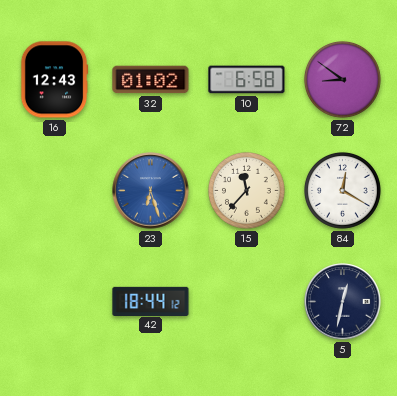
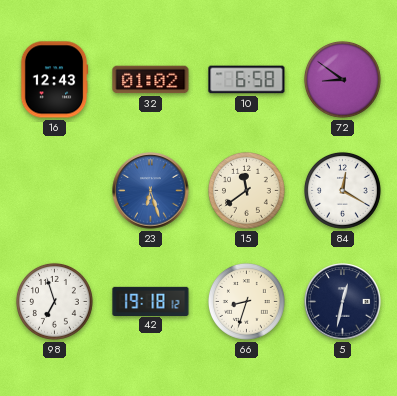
15: 11:37 -> 11:39
98: none -> 6:57
42: 18:44 -> 19:18
66: none -> 8:33
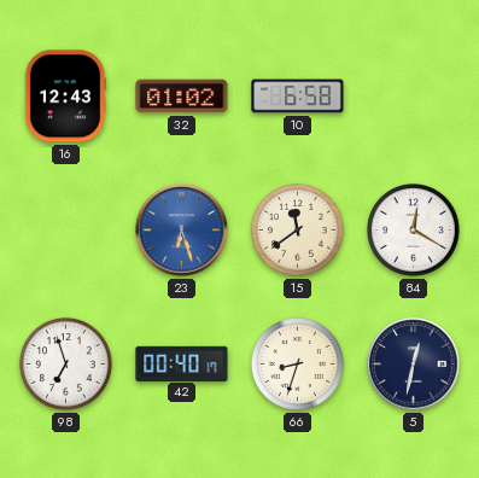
72: 8:51 -> none
42: 19:18 -> 00:40
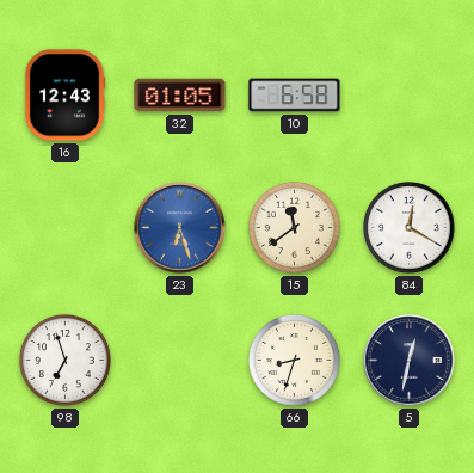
32: 01:02 -> 01:05
42: 00:40 -> none
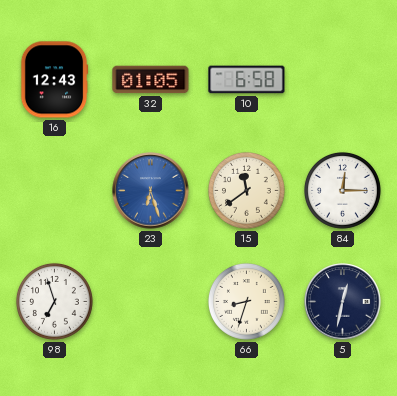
84: 12:20 -> 12:15
